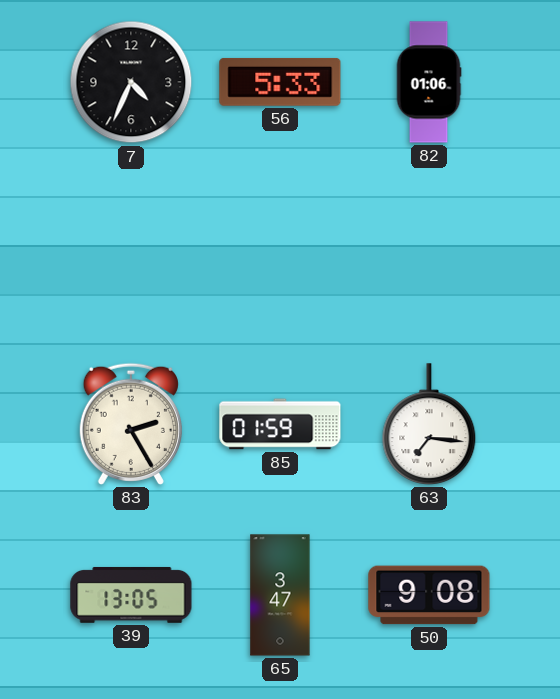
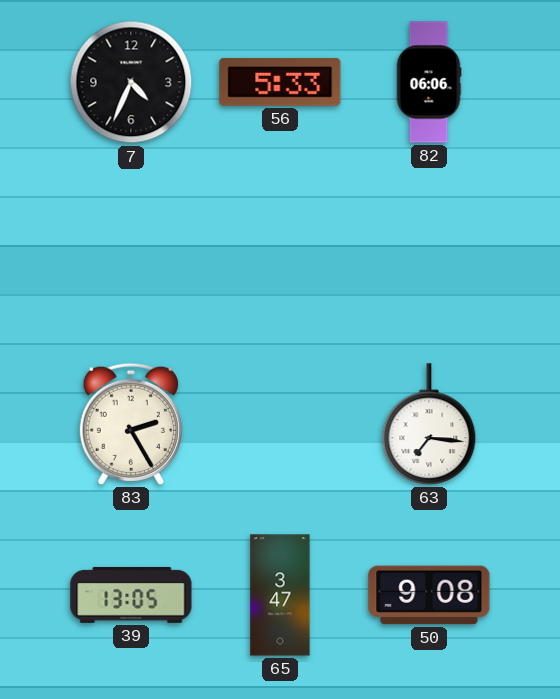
82: 01:06 -> 06:06
85: 01:59 -> none
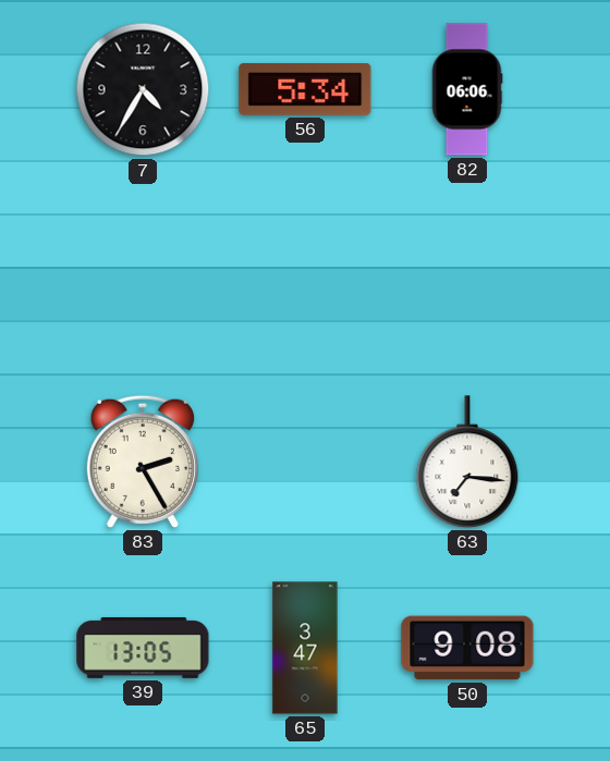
7: 4:34 -> 4:35
56: 5:33 -> 5:34
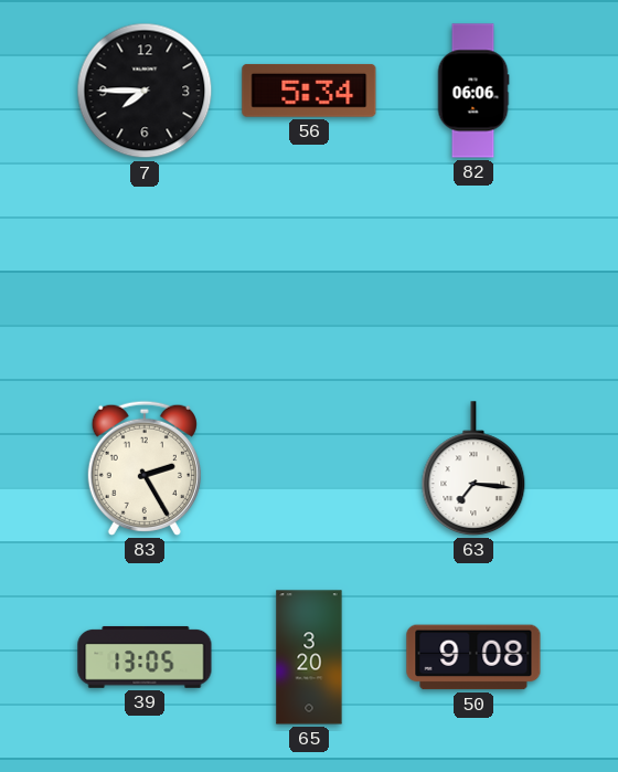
7: 4:35 -> 7:45
65: 3:47 -> 3:20
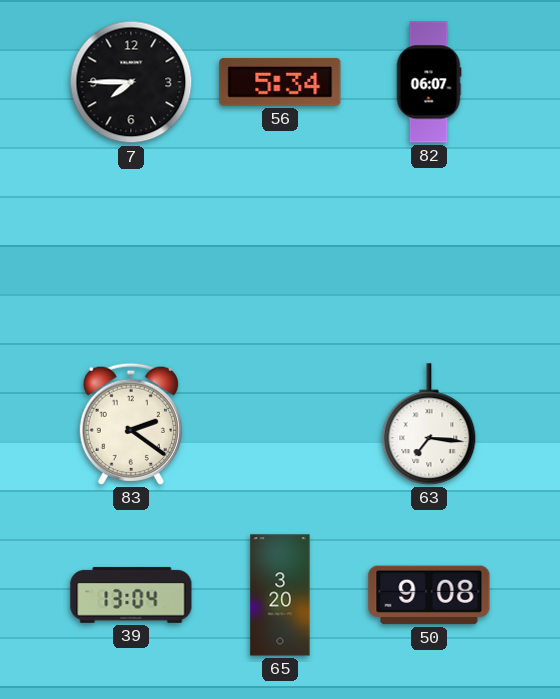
82: 06:06 -> 06:07
83: 2:25 -> 2:21
39: 13:05 -> 13:04
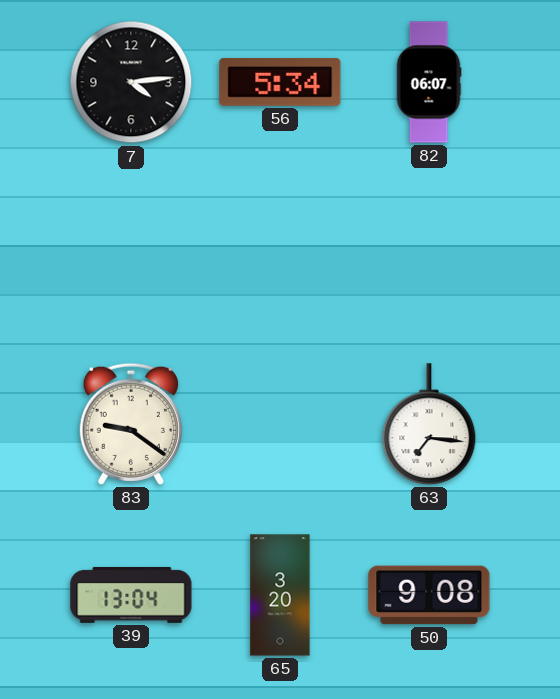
7: 7:45 -> 4:14
83: 2:21 -> 9:21
